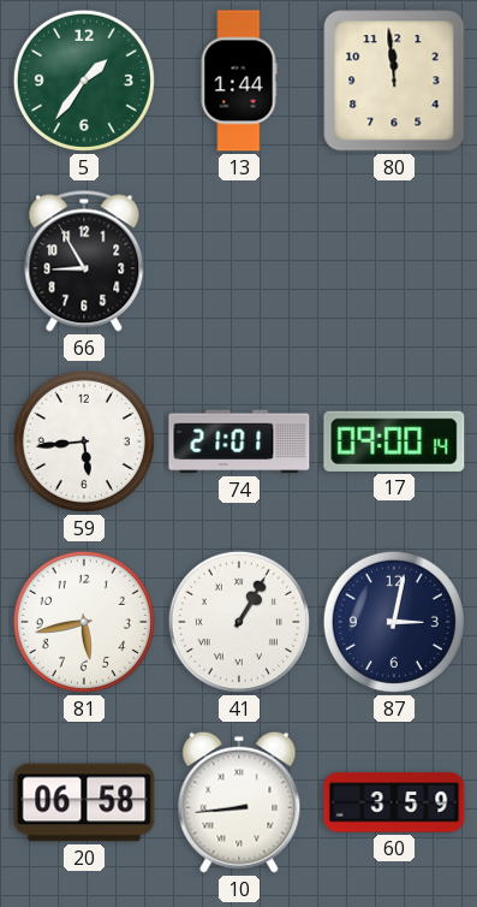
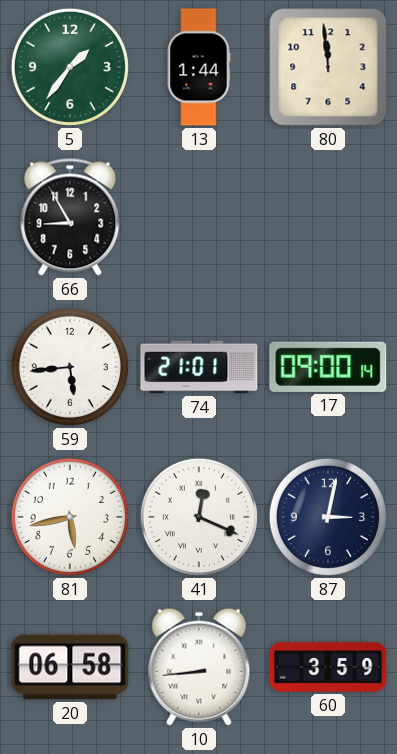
41: 1:05 -> 12:19
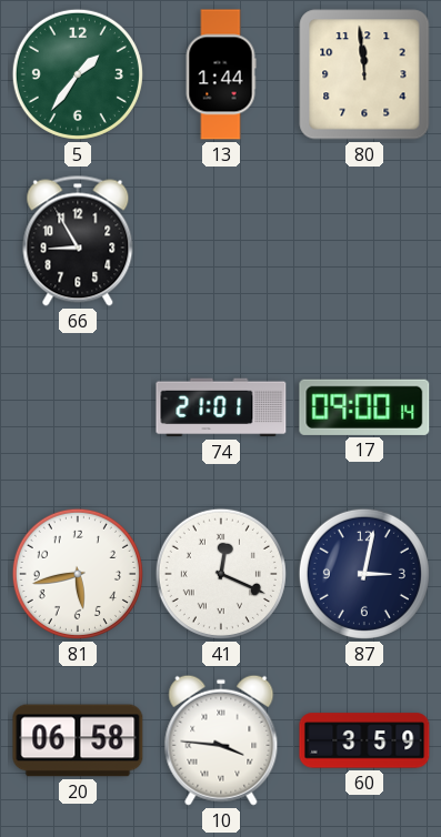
59: 5:44 -> none
10: 8:44 -> 3:46
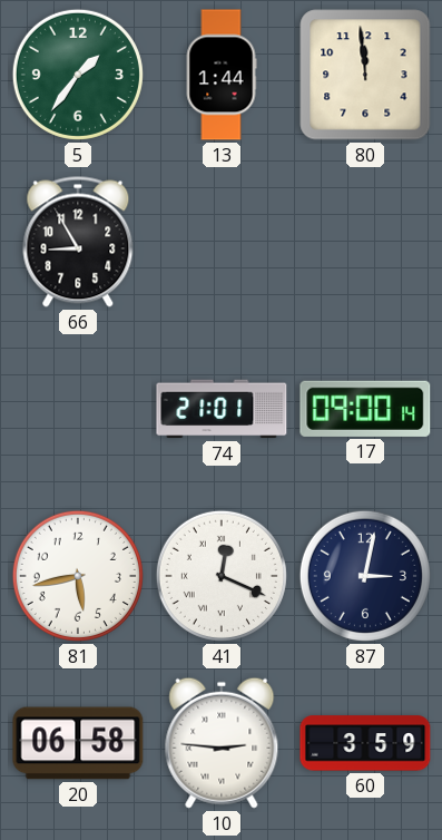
10: 3:46 -> 2:46
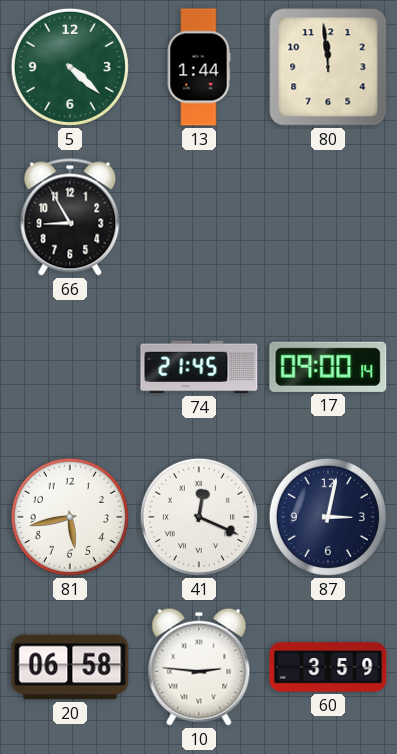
5: 1:36 -> 4:22
74: 21:01 -> 21:45
